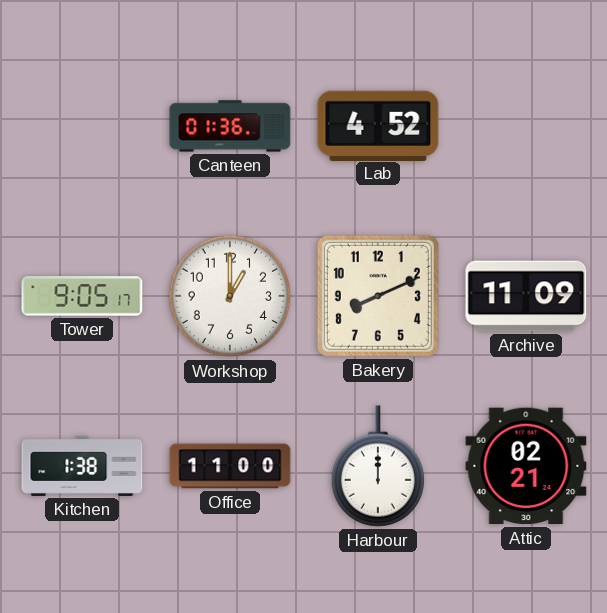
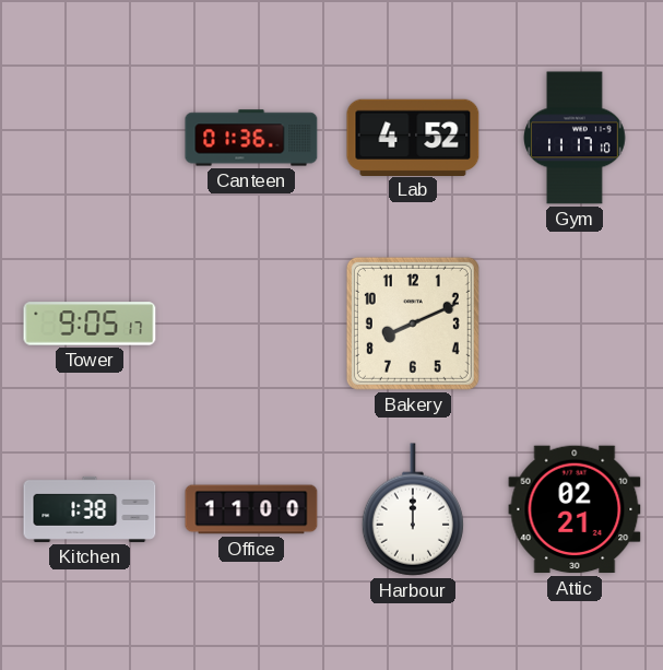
Gym: none -> 11:17
Workshop: 1:00 -> none
Archive: 11:09 -> none
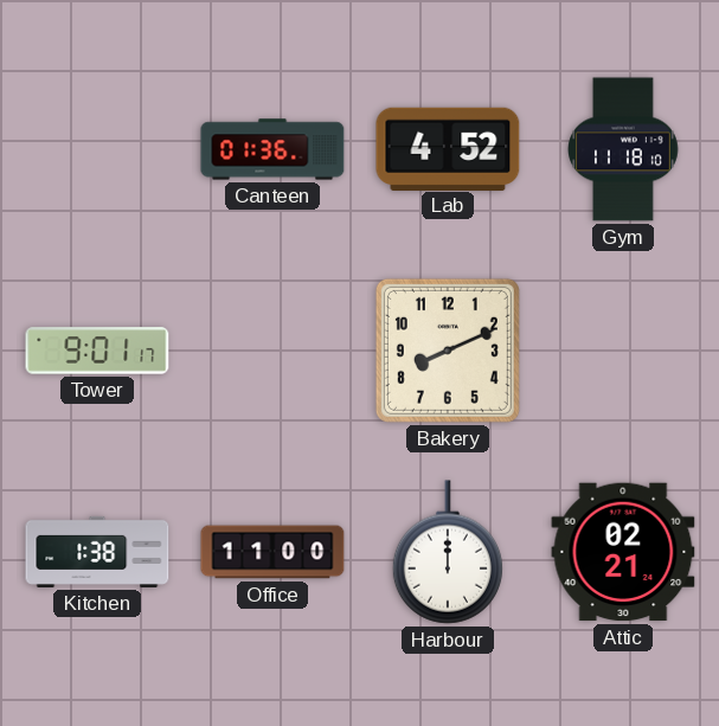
Gym: 11:17 -> 11:18
Tower: 9:05 -> 9:01
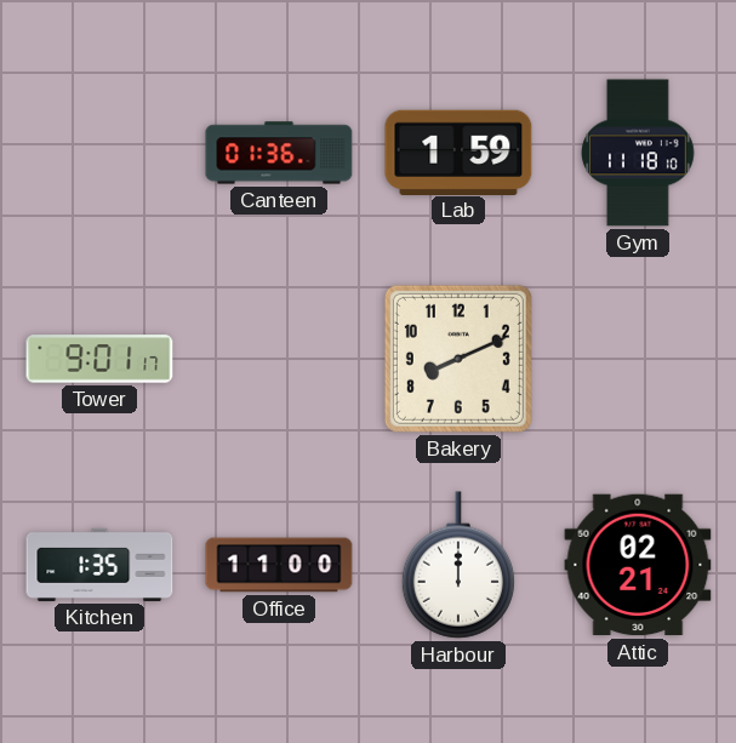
Lab: 4:52 -> 1:59
Kitchen: 1:38 -> 1:35
